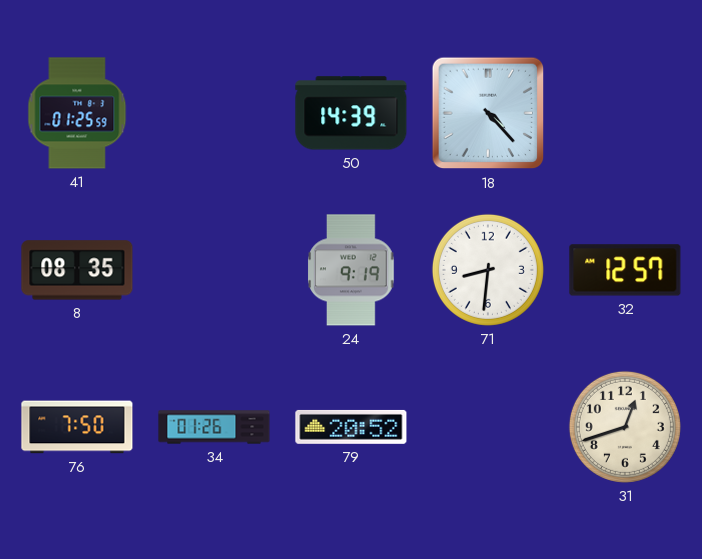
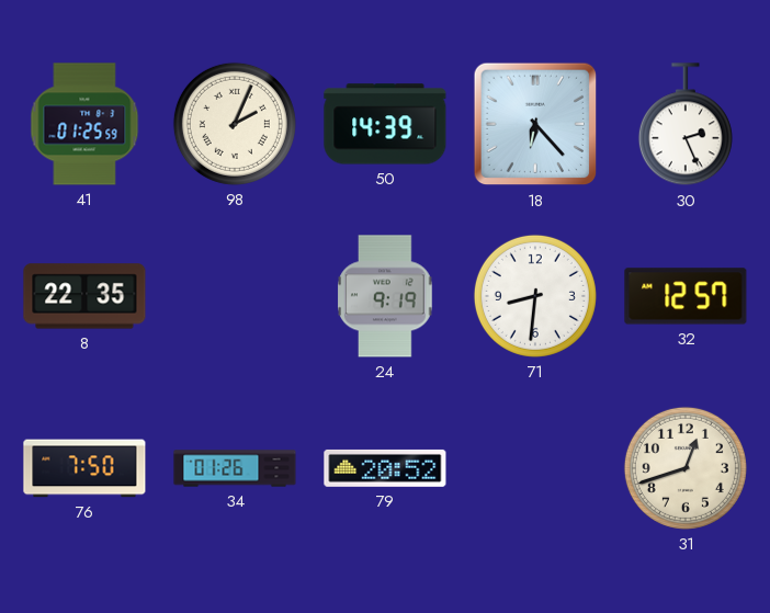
98: none -> 2:04
18: 4:23 -> 6:23
30: none -> 2:26
8: 08:35 -> 22:35
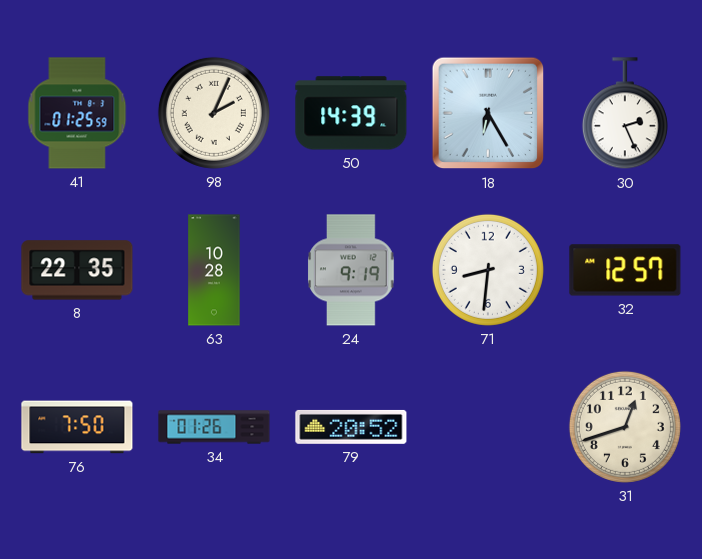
18: 6:23 -> 6:25
63: none -> 10:28
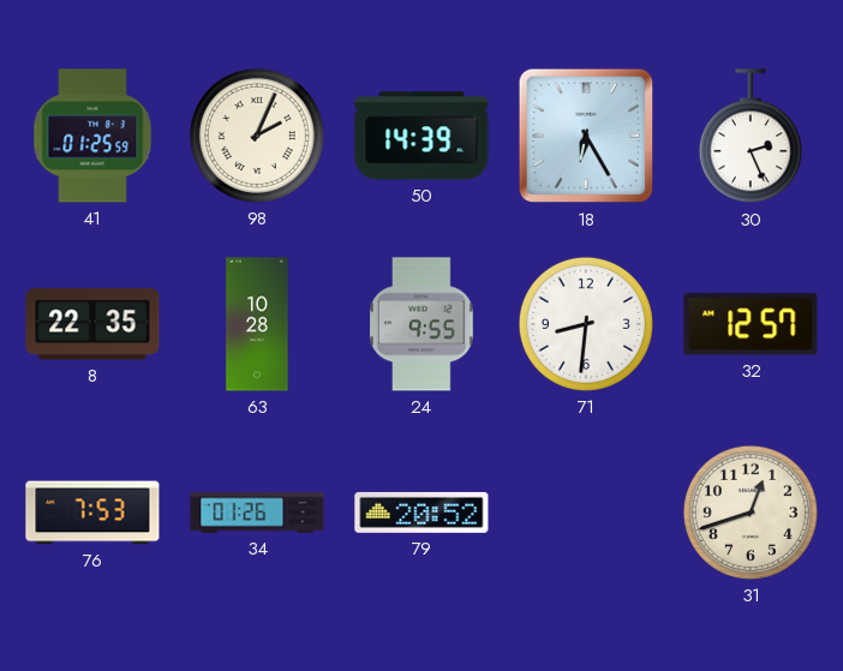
24: 9:19 -> 9:55
76: 7:50 -> 7:53
